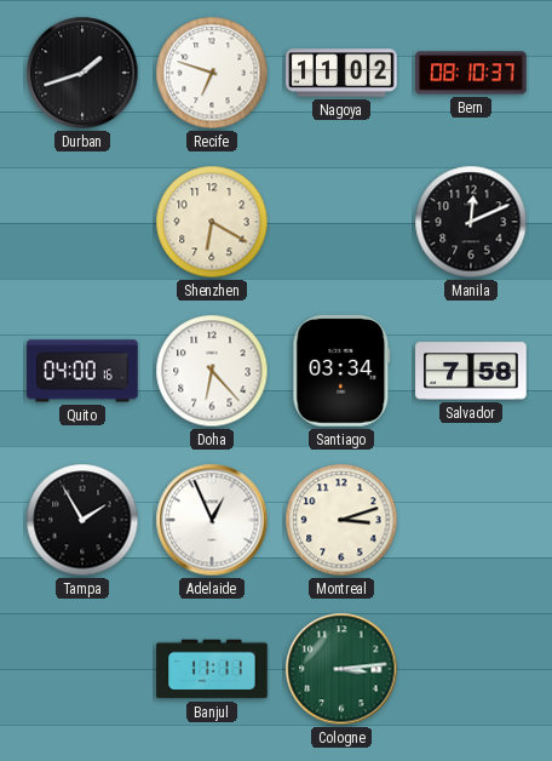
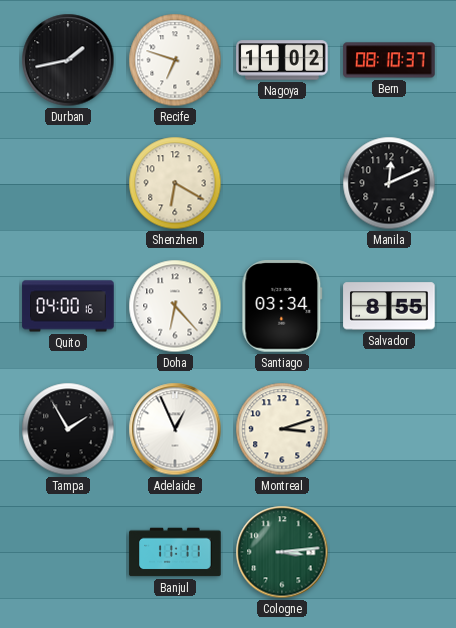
Durban: 1:42 -> 1:43
Salvador: 7:58 -> 8:55
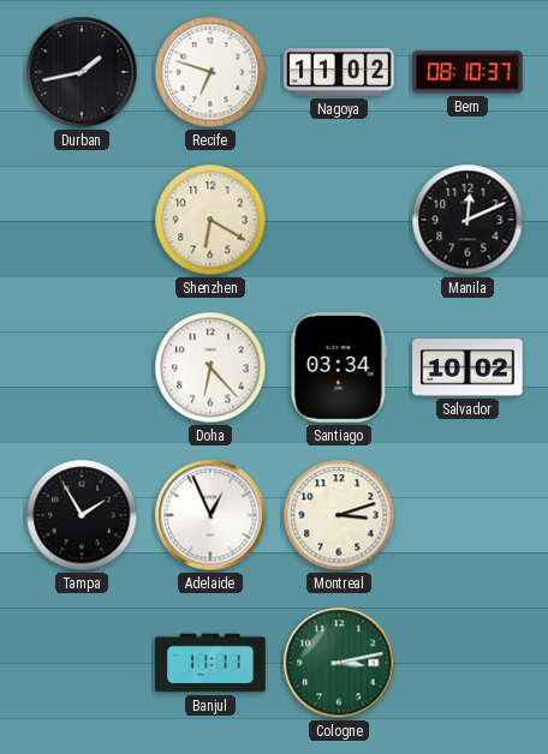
Quito: 04:00 -> none
Salvador: 8:55 -> 10:02
Cologne: 3:14 -> 3:13
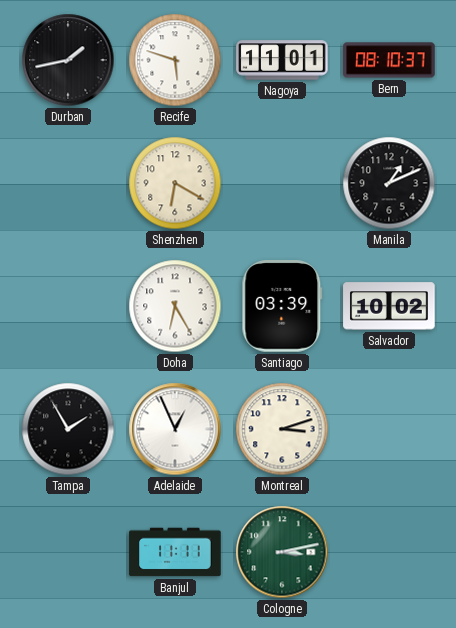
Recife: 6:48 -> 5:48
Nagoya: 11:02 -> 11:01
Manila: 12:11 -> 1:11
Doha: 6:23 -> 6:25
Santiago: 03:34 -> 03:39
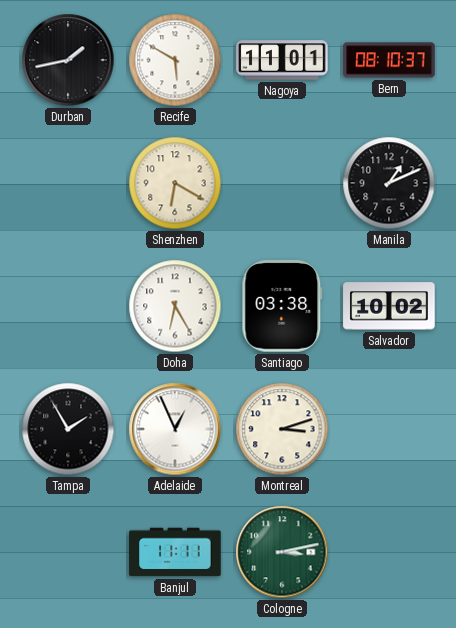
Recife: 5:48 -> 5:50
Santiago: 03:39 -> 03:38
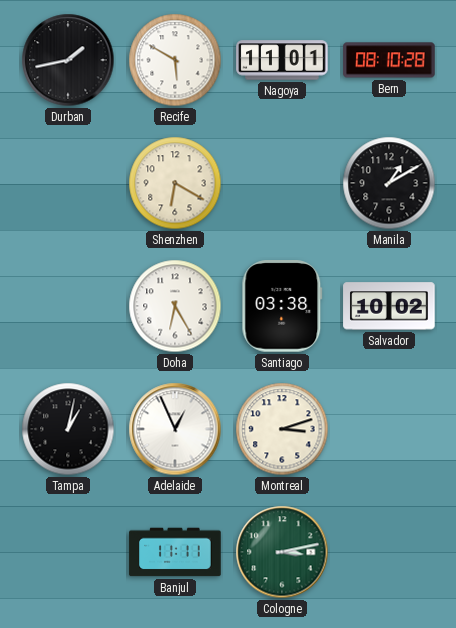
Bern: 08:10:37 -> 08:10:28
Manila: 1:11 -> 1:10
Tampa: 1:55 -> 1:02
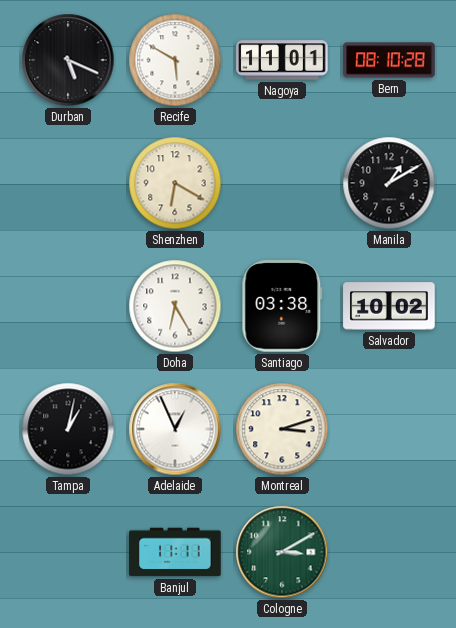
Durban: 1:43 -> 5:19
Cologne: 3:13 -> 3:10
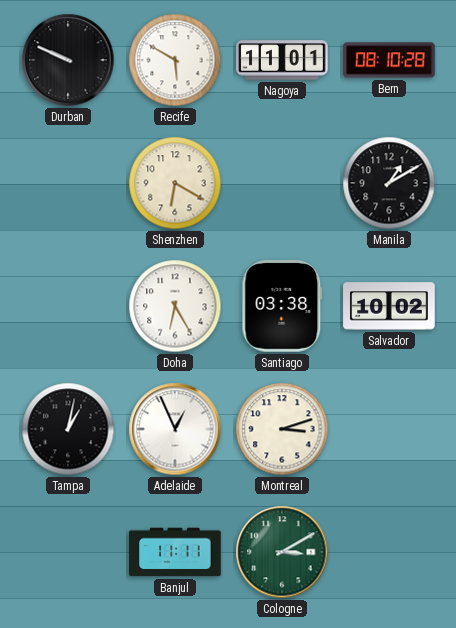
Durban: 5:19 -> 9:49
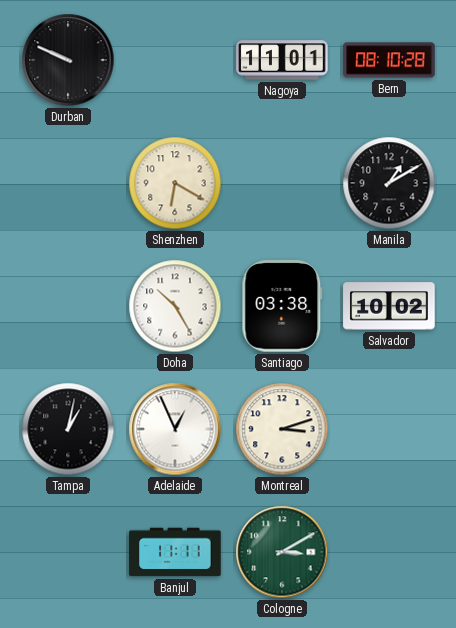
Recife: 5:50 -> none
Doha: 6:25 -> 10:25
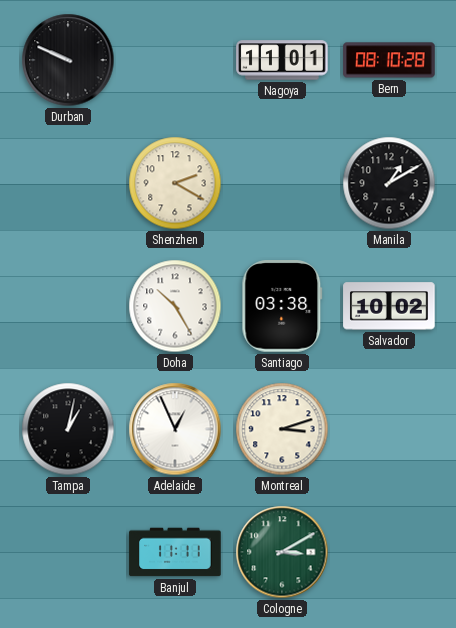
Shenzhen: 6:20 -> 2:20
